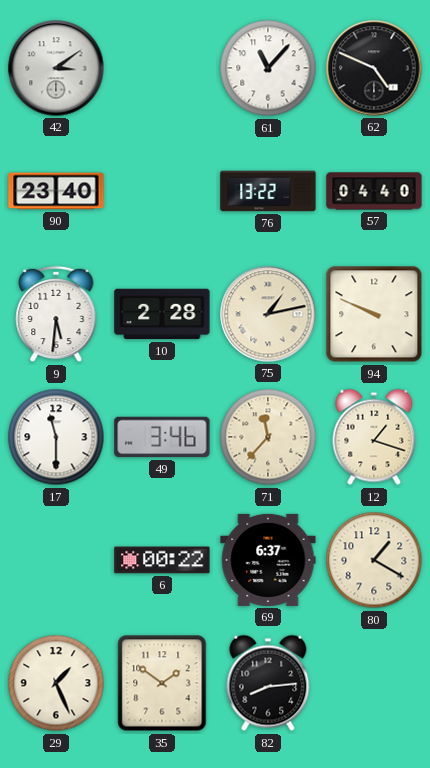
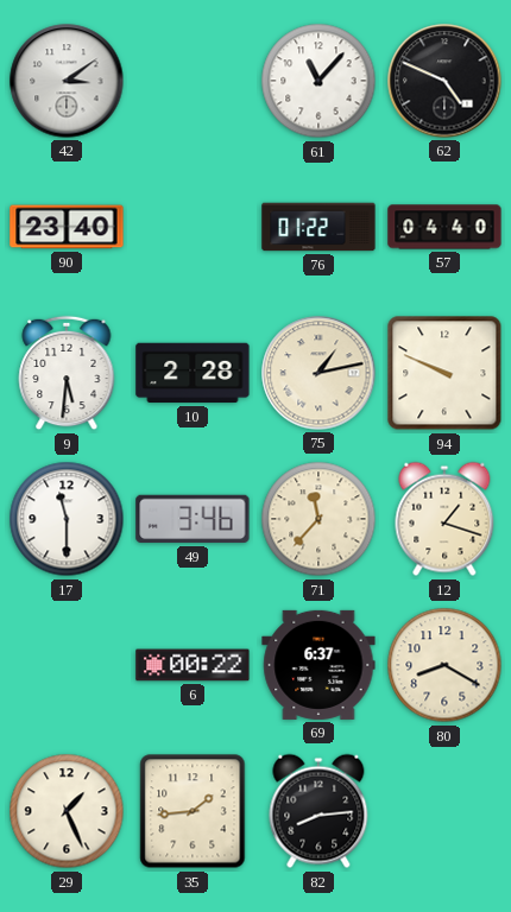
76: 13:22 -> 01:22
80: 1:20 -> 8:20
35: 1:51 -> 1:44
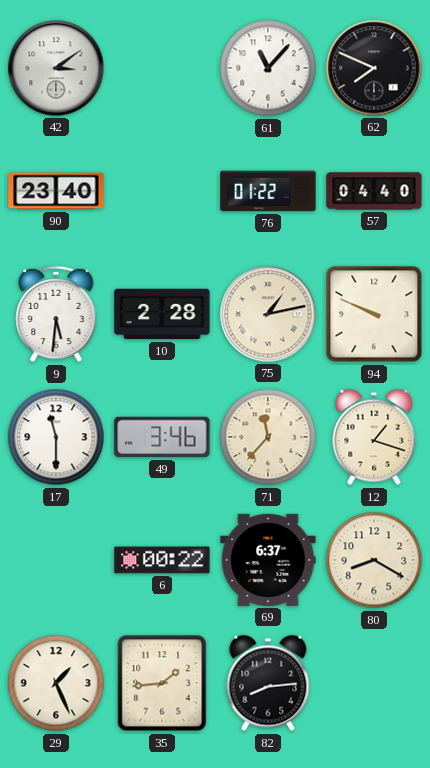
62: 4:49 -> 7:49
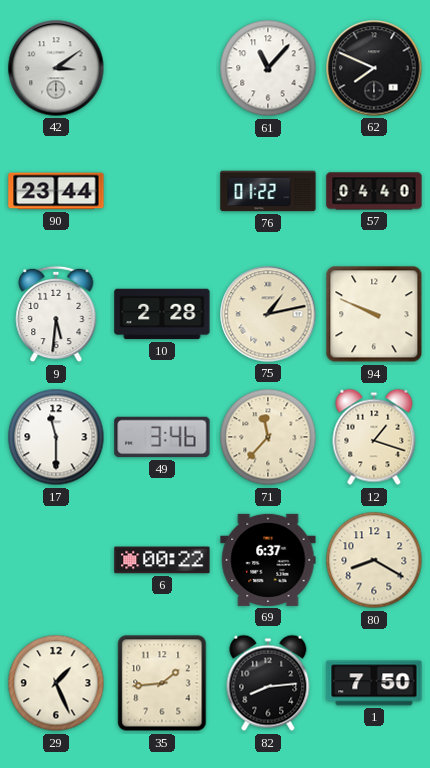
90: 23:40 -> 23:44
1: none -> 7:50
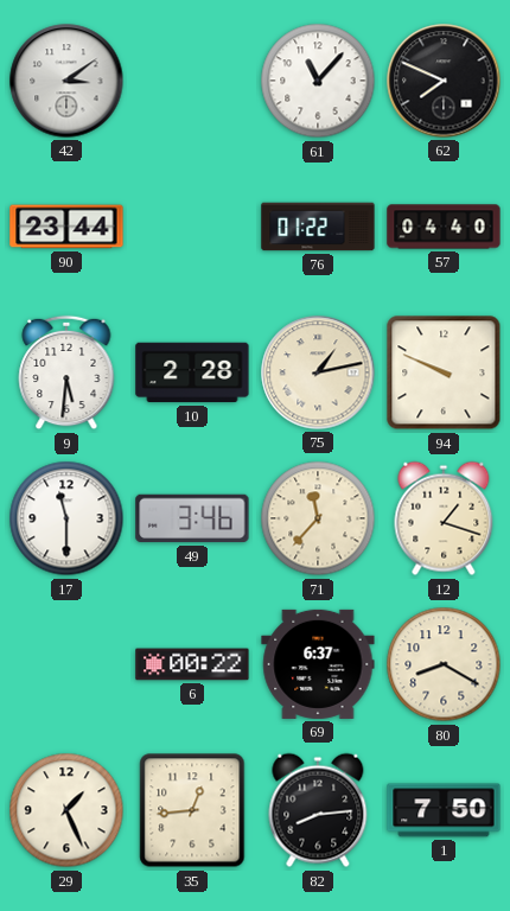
35: 1:44 -> 12:44
